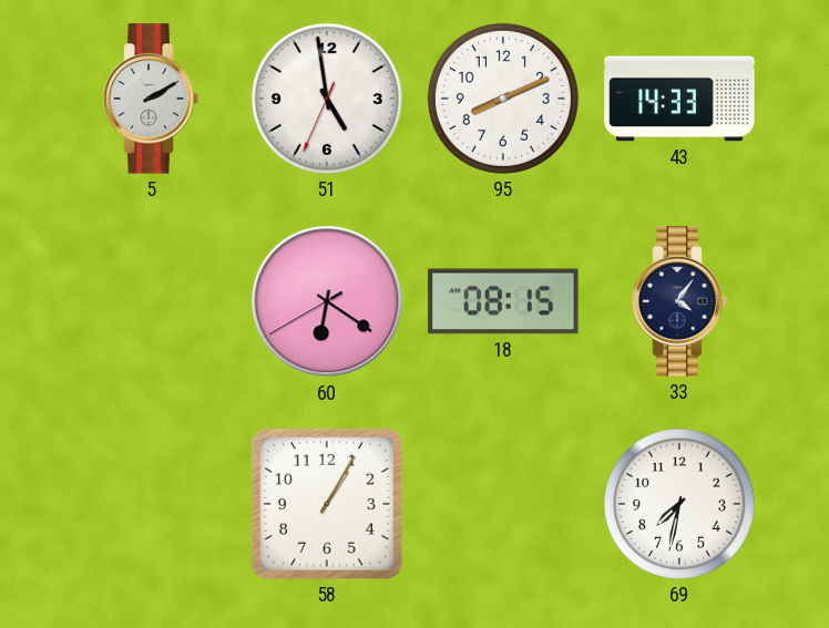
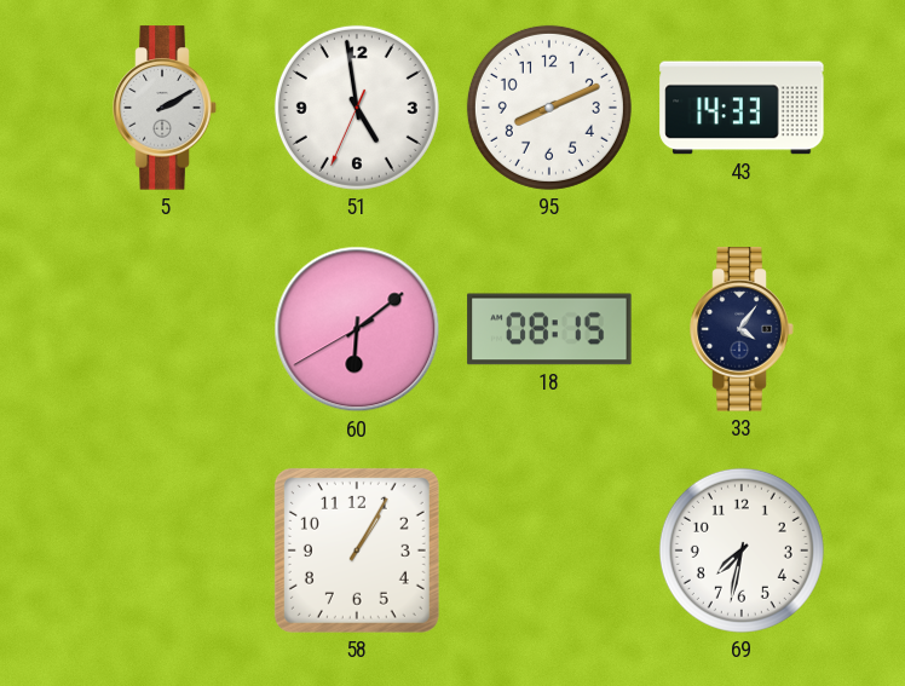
60: 6:20 -> 6:08
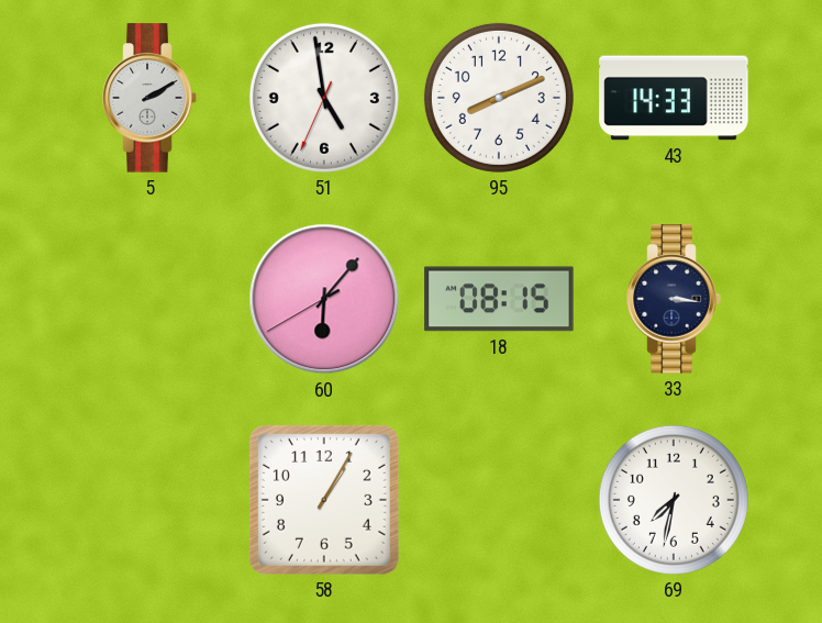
60: 6:08 -> 6:06
33: 4:06 -> 3:16
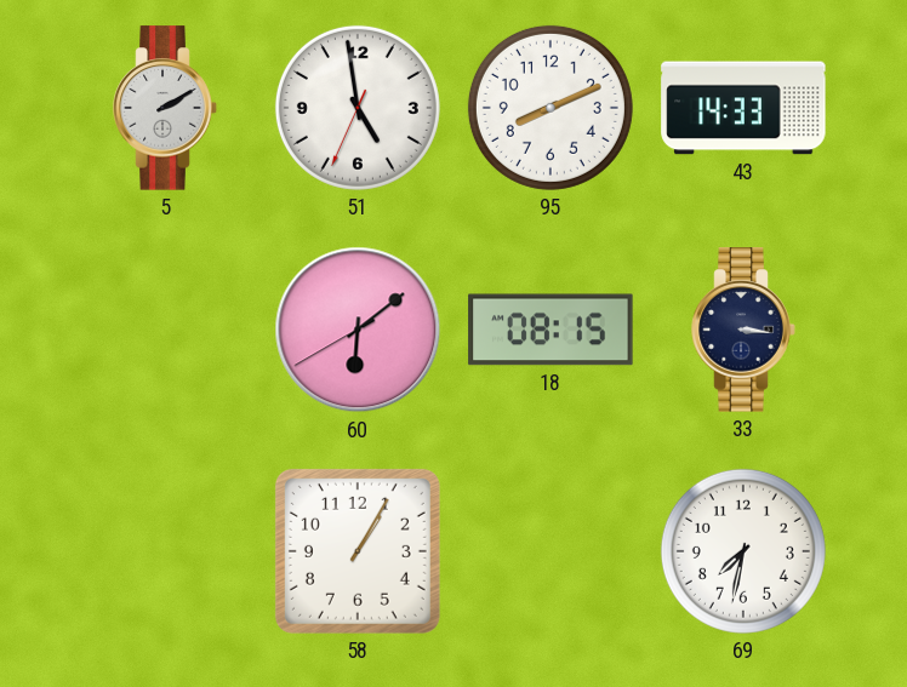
60: 6:06 -> 6:08
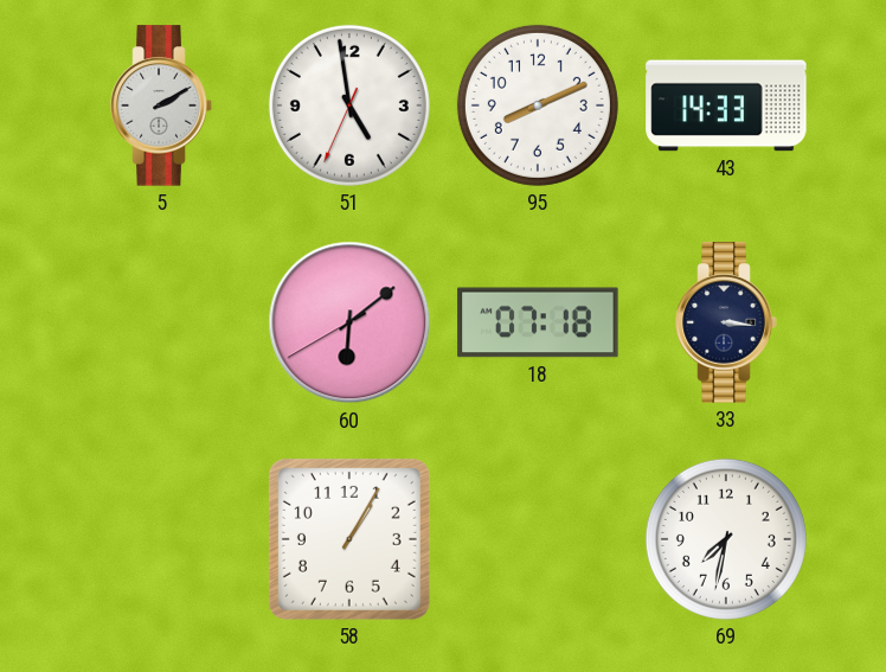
18: 08:15 -> 07:18
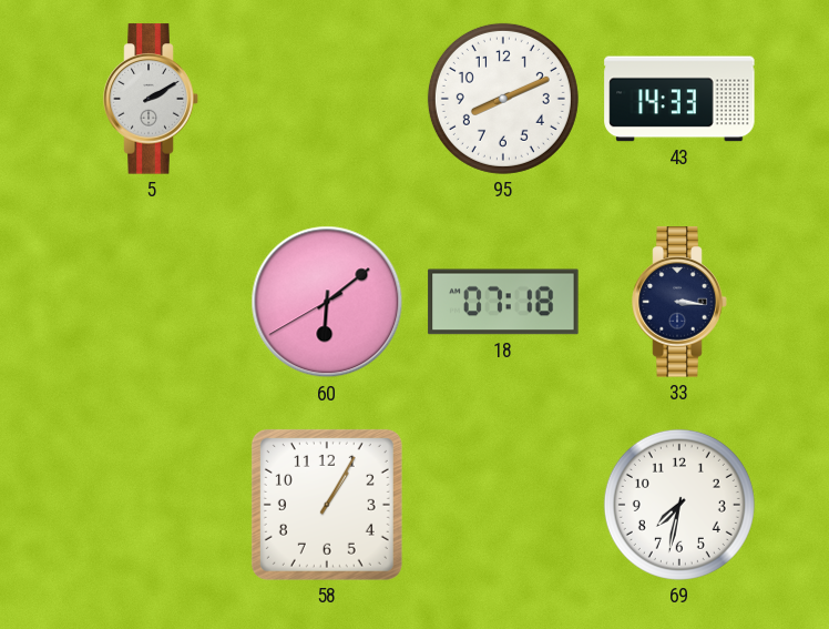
51: 4:58 -> none
